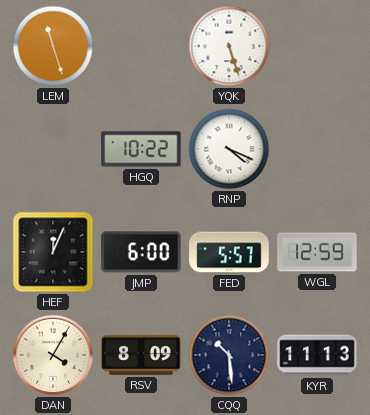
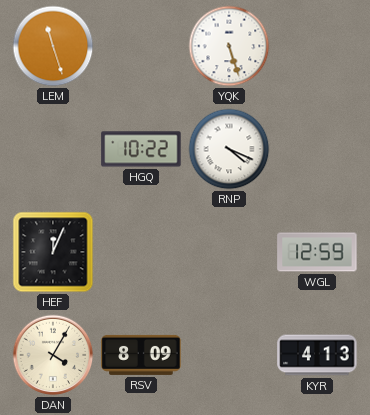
JMP: 6:00 -> none
FED: 5:57 -> none
CQQ: 10:29 -> none
KYR: 11:13 -> 4:13
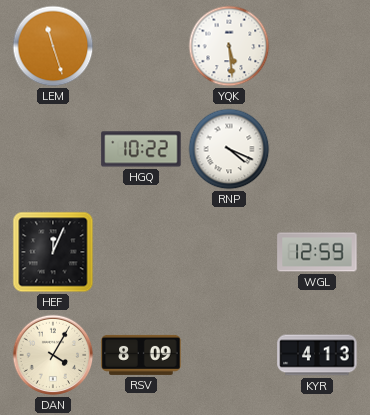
YQK: 5:27 -> 5:29
